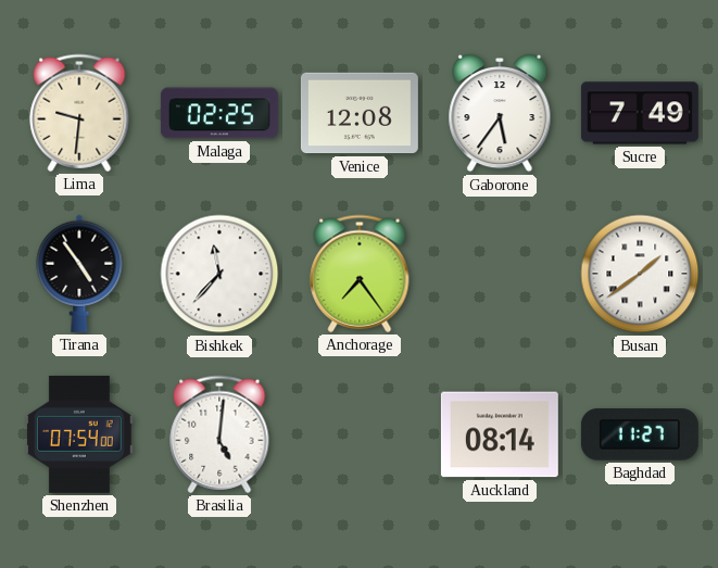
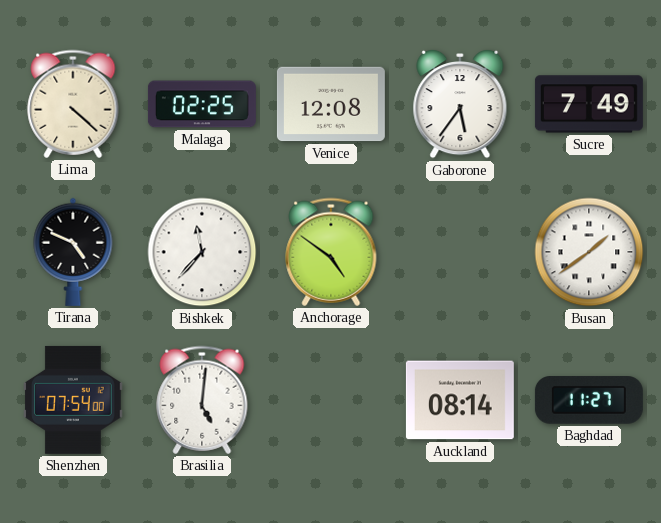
Lima: 9:31 -> 4:22
Tirana: 4:54 -> 4:49
Anchorage: 7:24 -> 4:51
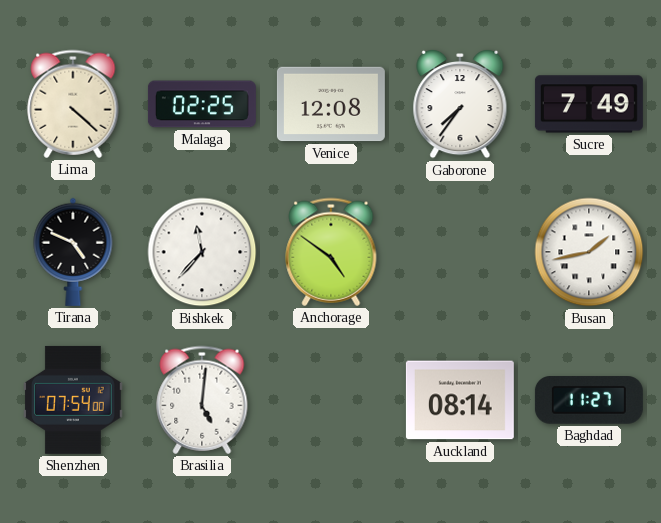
Gaborone: 5:36 -> 7:36
Busan: 1:39 -> 1:43
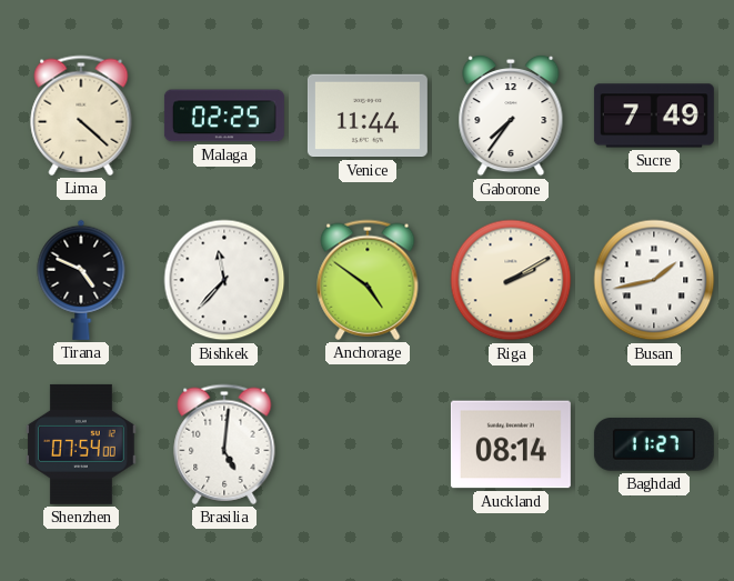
Venice: 12:08 -> 11:44
Riga: none -> 2:10
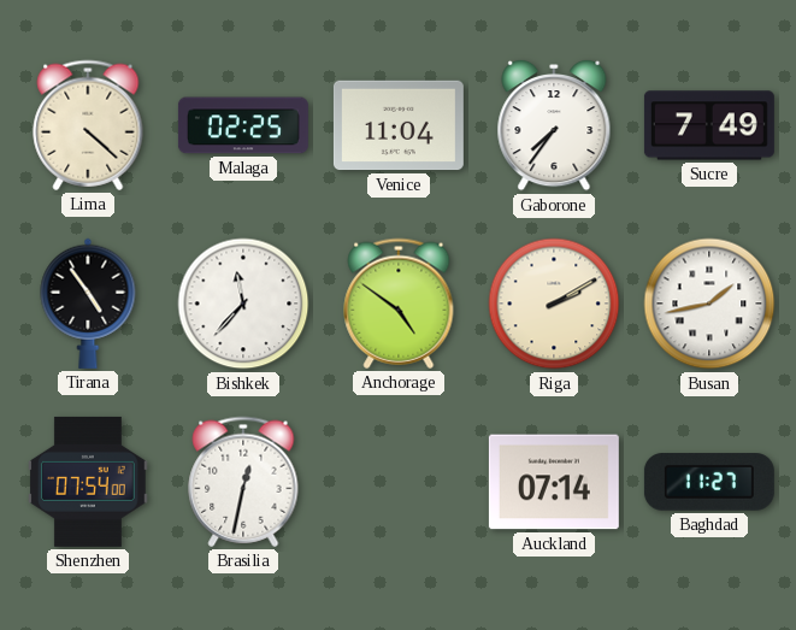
Venice: 11:44 -> 11:04
Tirana: 4:49 -> 4:54
Brasilia: 5:01 -> 12:32
Auckland: 08:14 -> 07:14
